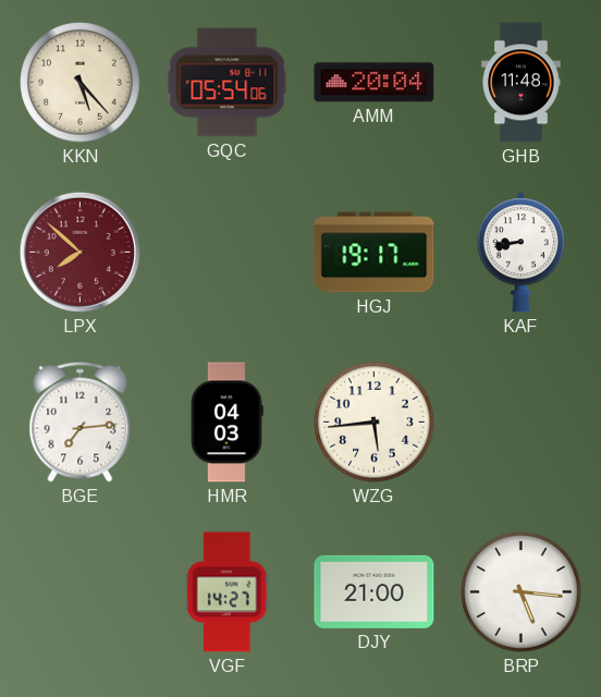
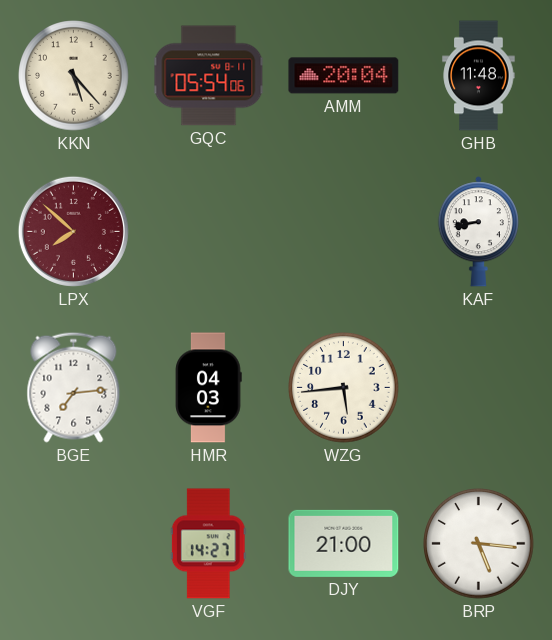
HGJ: 19:17 -> none
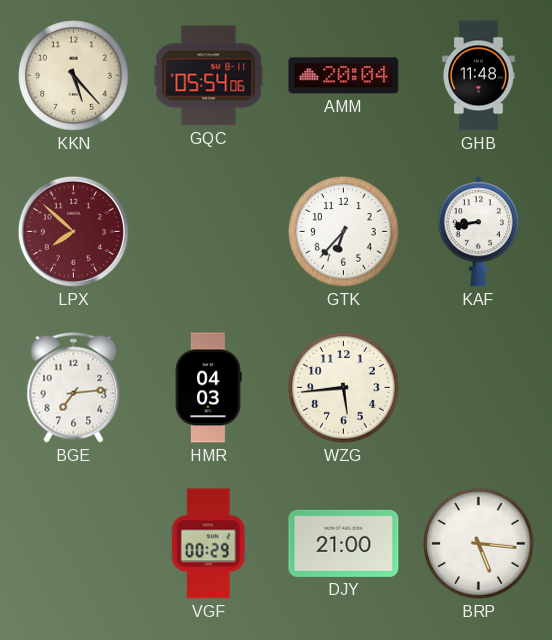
GTK: none -> 6:37
VGF: 14:27 -> 00:29
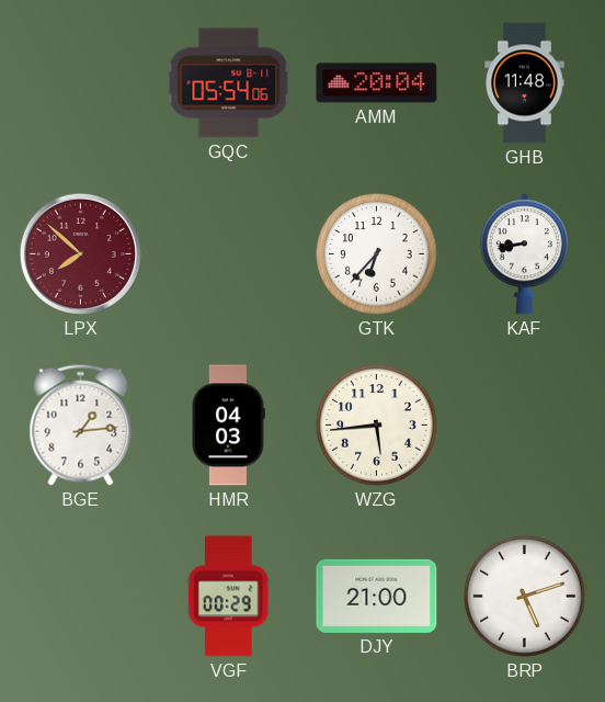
KKN: 5:23 -> none
BGE: 7:14 -> 1:14
BRP: 5:16 -> 5:12
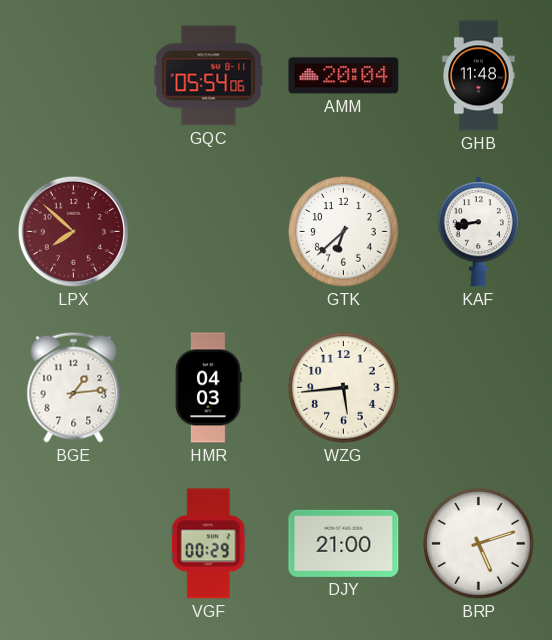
GTK: 6:37 -> 6:38
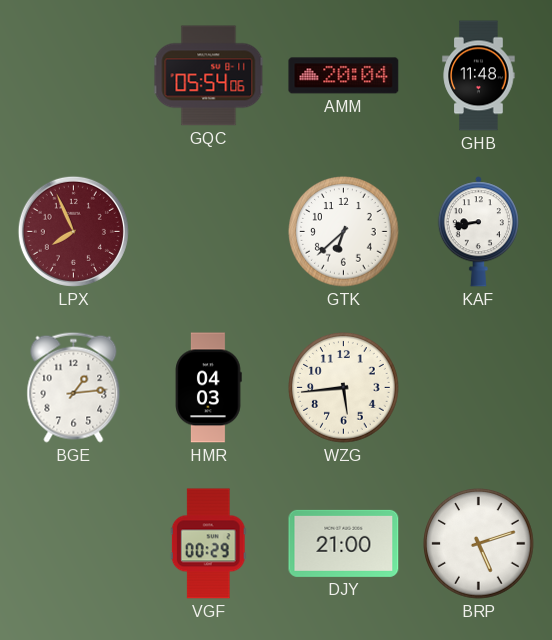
LPX: 7:52 -> 7:56
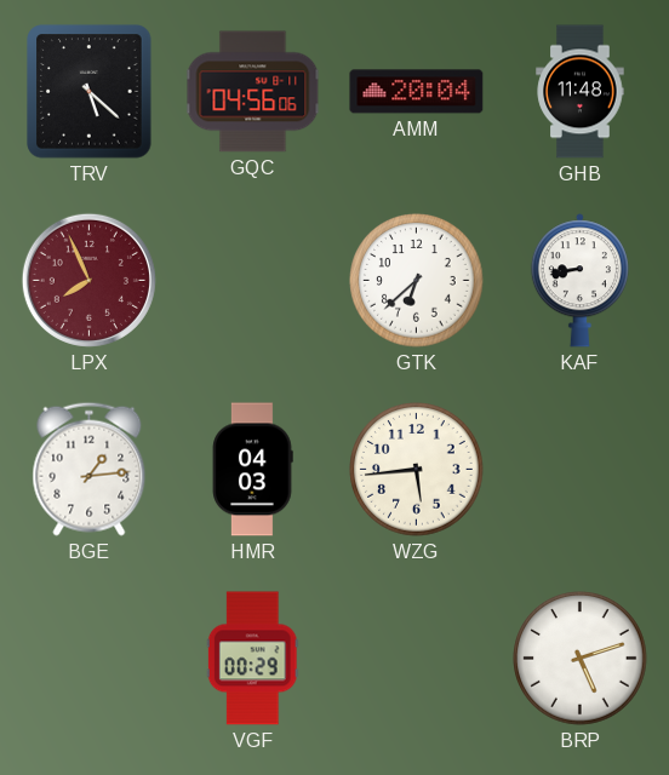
TRV: none -> 5:22
GQC: 05:54 -> 04:56
DJY: 21:00 -> none
